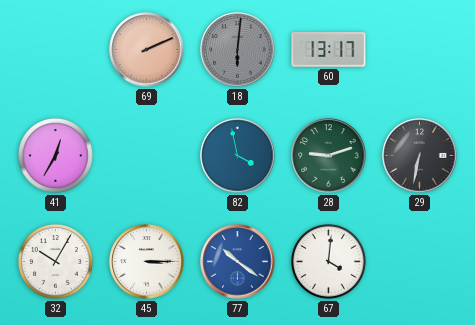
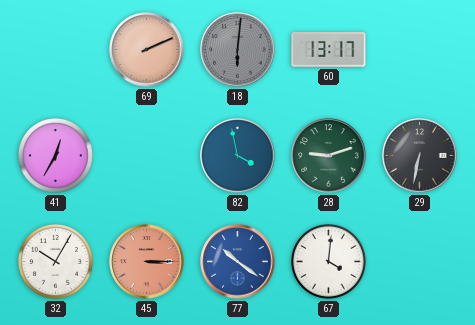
45 dial: white -> salmon
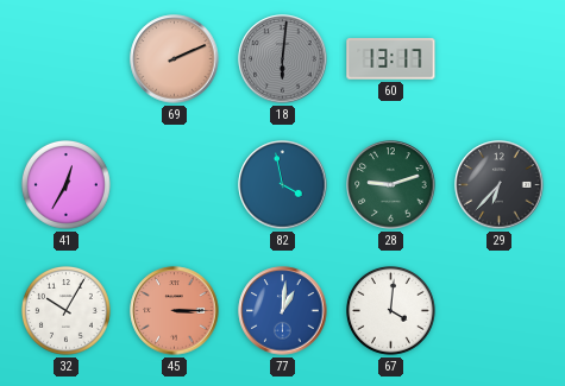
29: 6:32 -> 6:37
77: 10:21 -> 1:01
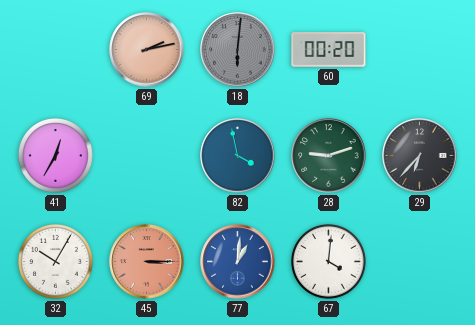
69: 2:11 -> 2:13
60: 13:17 -> 00:20
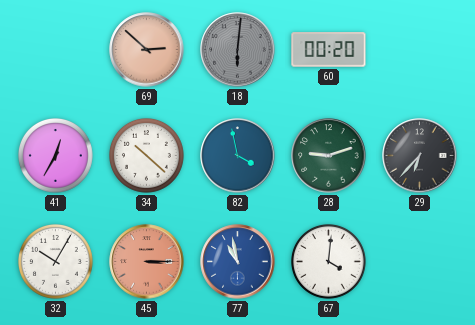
69: 2:13 -> 2:52
34: none -> 10:22
77: 1:01 -> 10:58
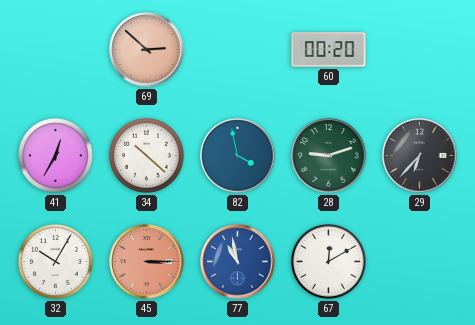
18: 6:01 -> none
67: 4:01 -> 12:10
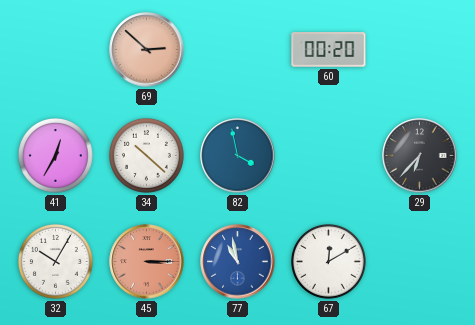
28: 9:12 -> none
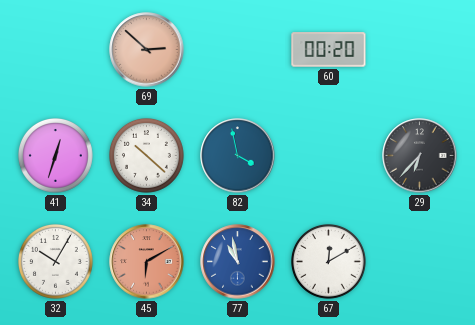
41: 12:35 -> 12:33
45: 3:15 -> 6:10
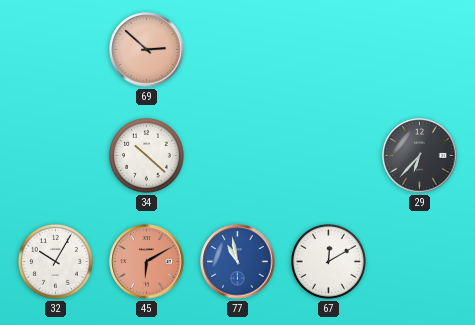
60: 00:20 -> none
41: 12:33 -> none
82: 3:58 -> none
